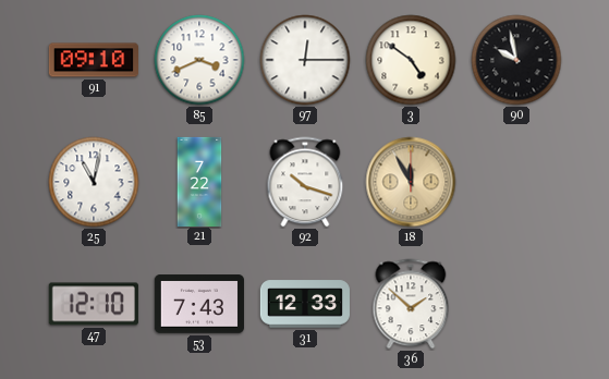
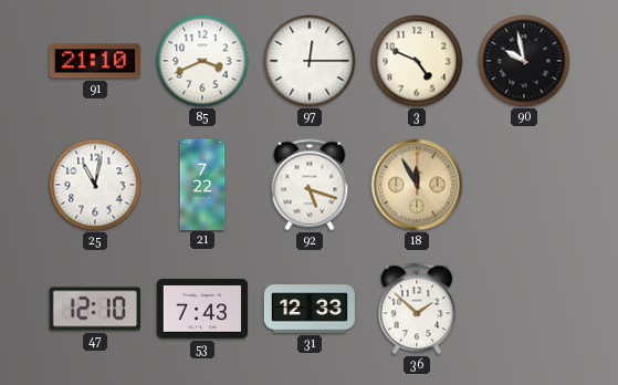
91: 09:10 -> 21:10
3: 4:51 -> 4:49
92: 10:18 -> 5:18
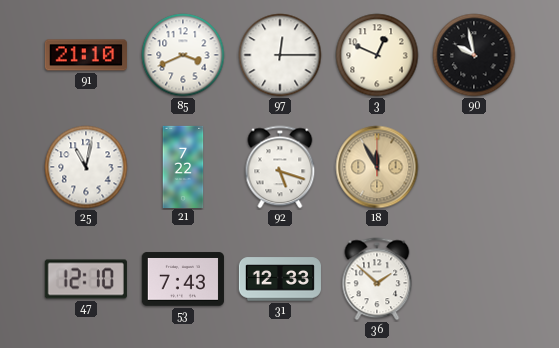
3: 4:49 -> 12:49
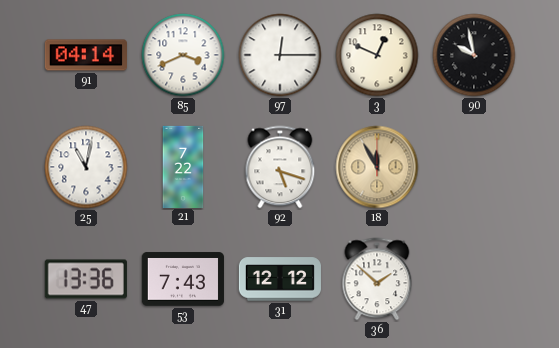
91: 21:10 -> 04:14
47: 12:10 -> 13:36
31: 12:33 -> 12:12
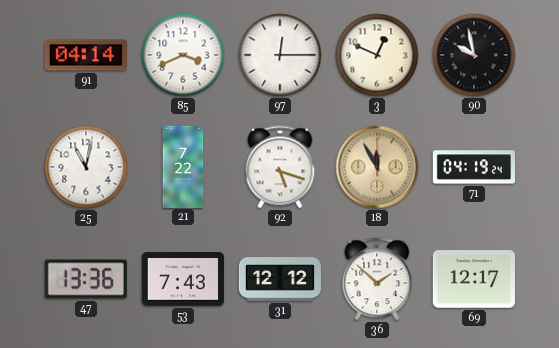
71: none -> 04:19
69: none -> 12:17
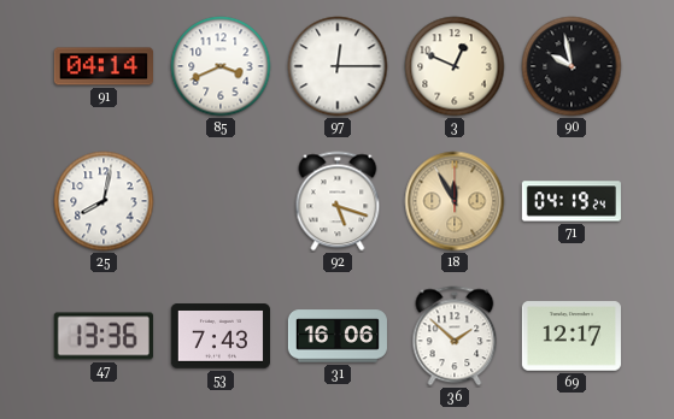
25: 11:02 -> 8:02
21: 7:22 -> none
31: 12:12 -> 16:06
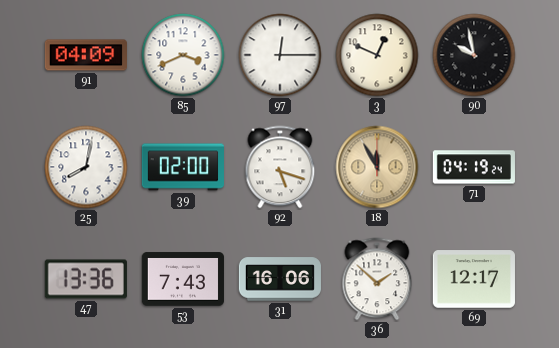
91: 04:14 -> 04:09
39: none -> 02:00
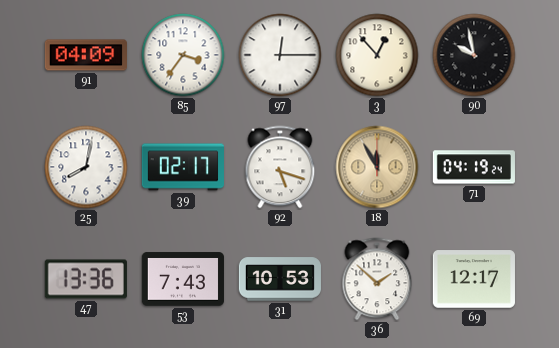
85: 3:41 -> 3:36
3: 12:49 -> 12:53
39: 02:00 -> 02:17
31: 16:06 -> 10:53
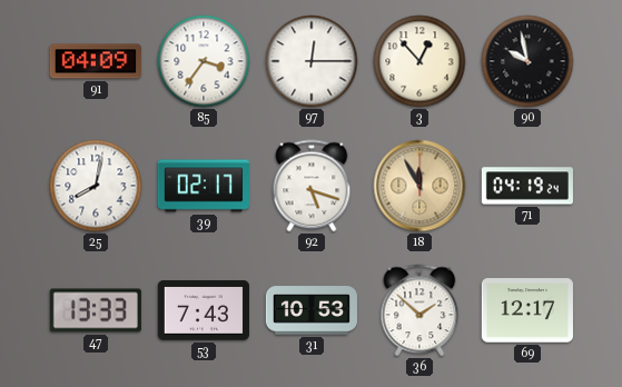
47: 13:36 -> 13:33
